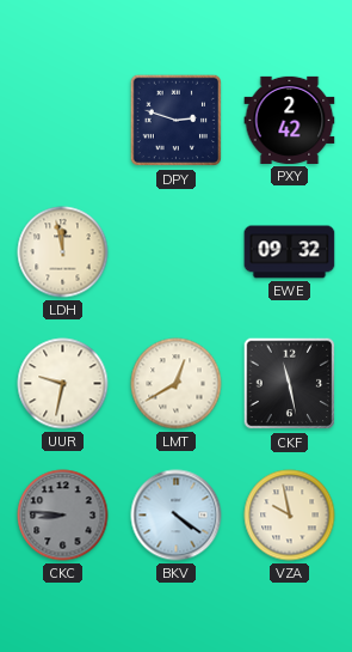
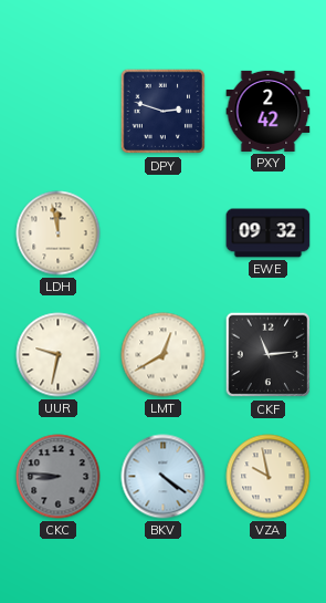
CKF: 11:28 -> 11:14
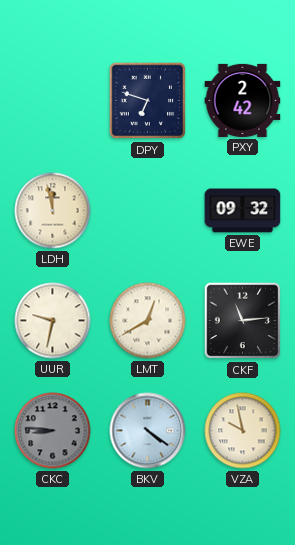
DPY: 2:48 -> 6:48
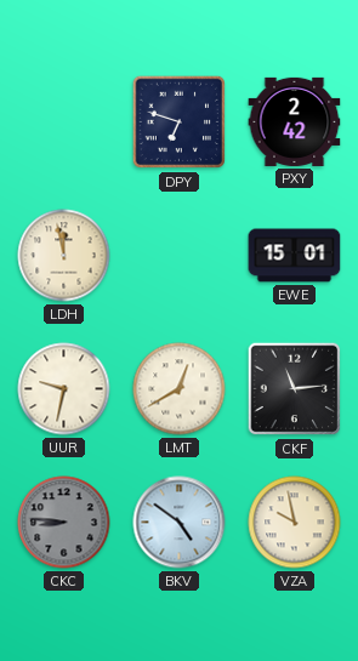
EWE: 09:32 -> 15:01
BKV: 4:21 -> 4:51
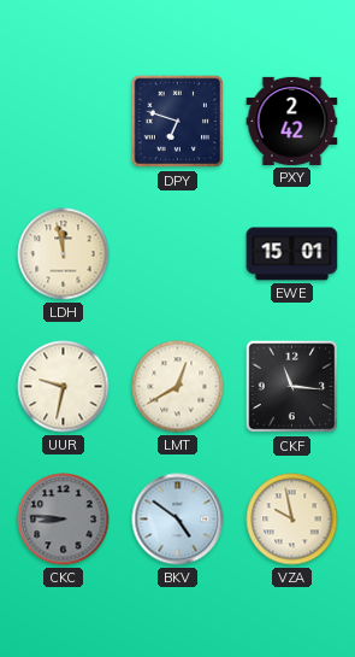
CKF: 11:14 -> 11:16
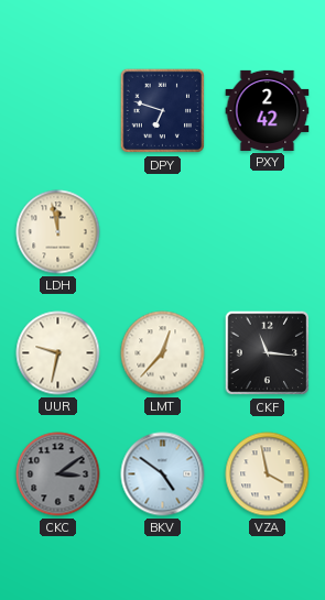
EWE: 15:01 -> none
LMT: 12:40 -> 12:37
CKC: 8:46 -> 3:09
VZA: 9:58 -> 3:58
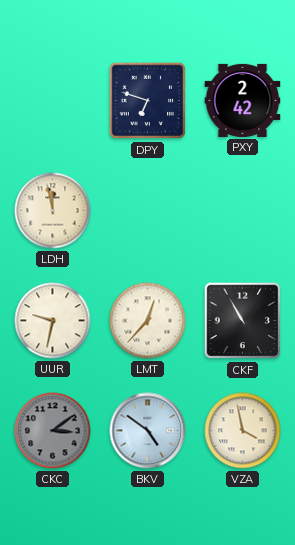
CKF: 11:16 -> 10:55
